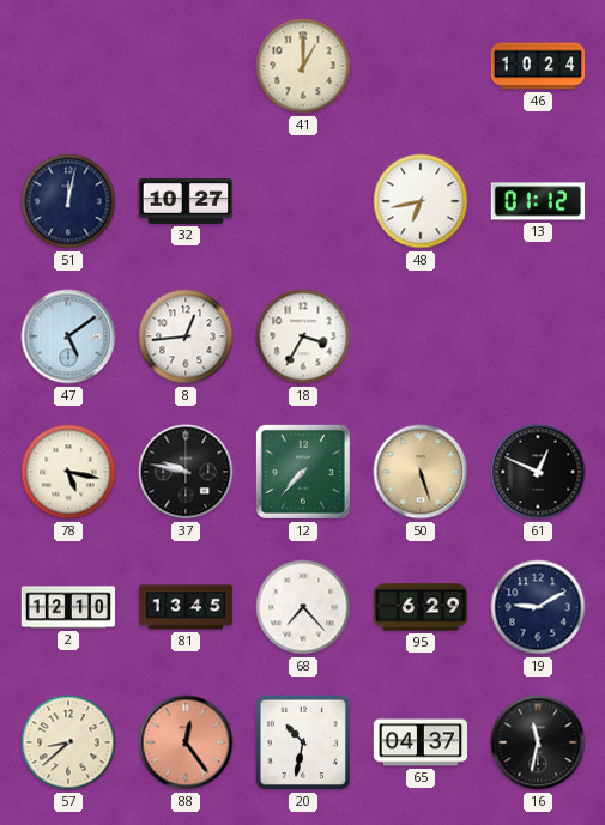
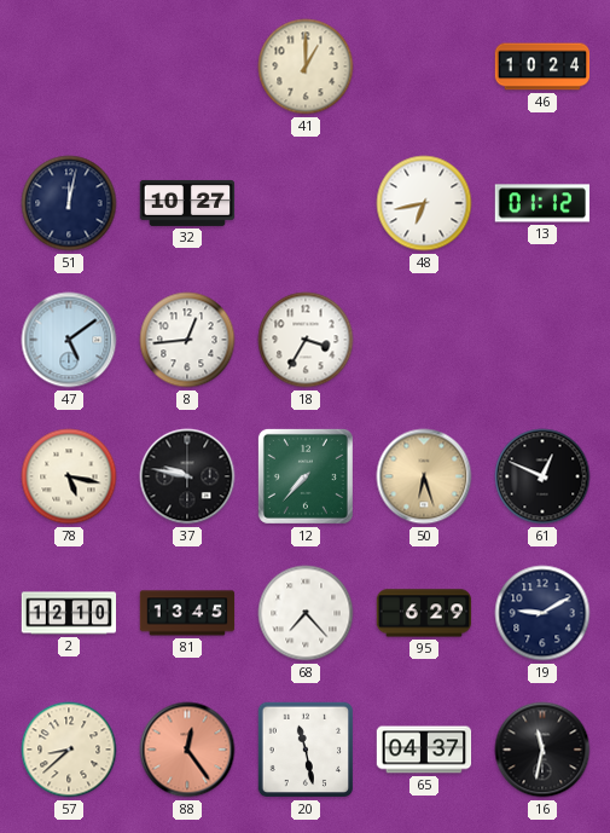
50: 5:27 -> 6:27
20: 10:32 -> 11:28
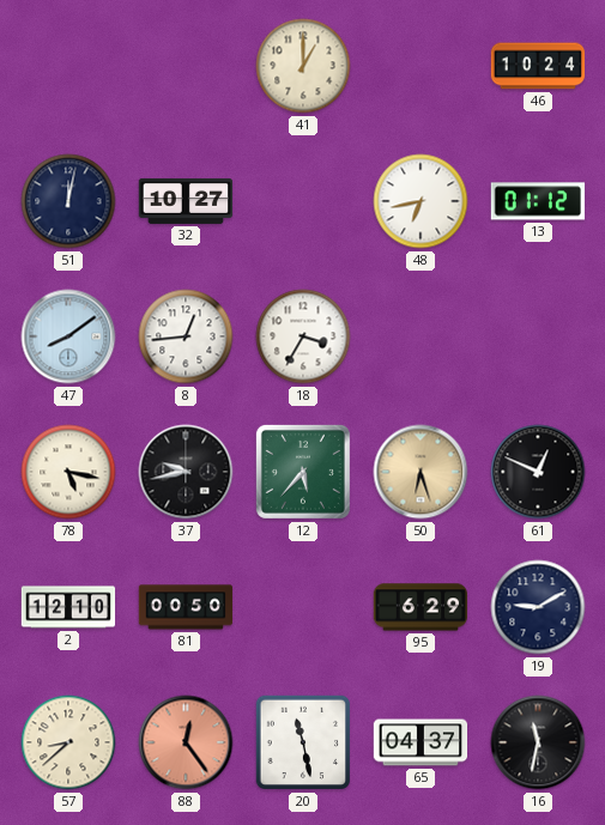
47: 5:09 -> 8:09
37: 9:47 -> 9:43
12: 7:37 -> 5:37
81: 13:45 -> 00:50
68: 7:23 -> none
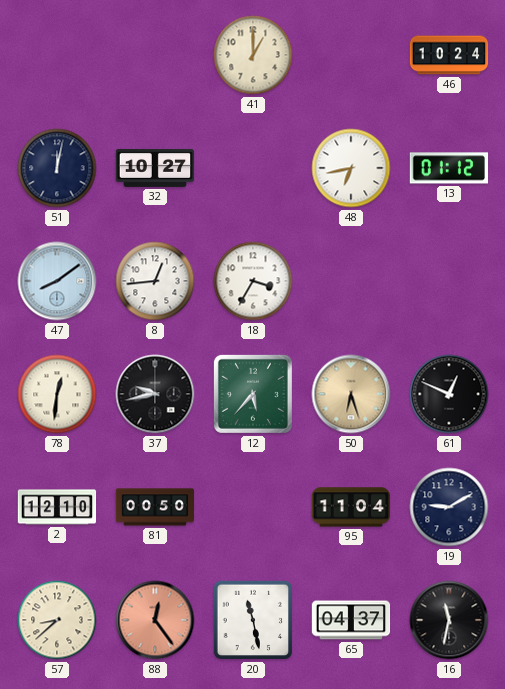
78: 5:17 -> 12:31
95: 6:29 -> 11:04
